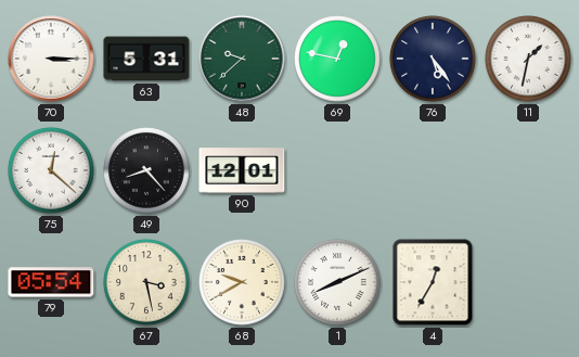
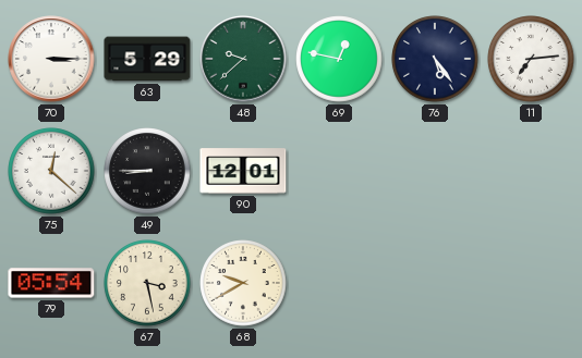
63: 5:31 -> 5:29
11: 1:32 -> 7:14
49: 8:23 -> 8:45
1: 8:11 -> none
4: 12:35 -> none
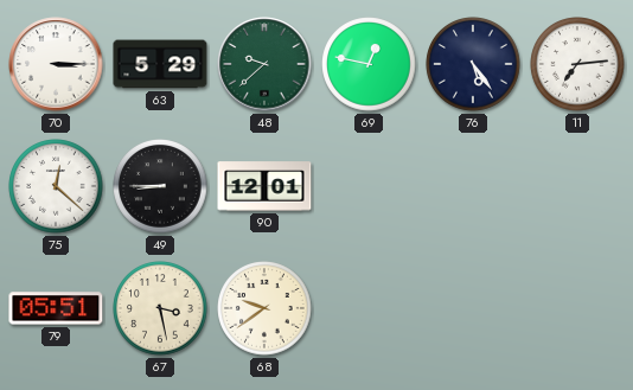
79: 05:54 -> 05:51
68: 9:40 -> 9:39
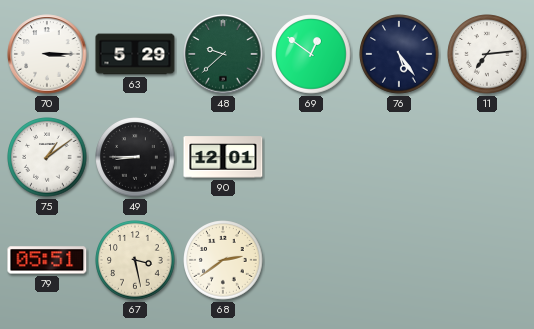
69: 12:47 -> 12:51
75: 12:22 -> 1:09
68: 9:39 -> 2:39
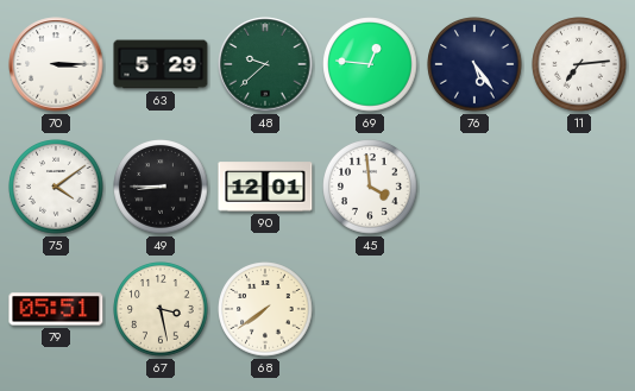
69: 12:51 -> 12:46
75: 1:09 -> 4:09
45: none -> 3:59
68: 2:39 -> 7:39
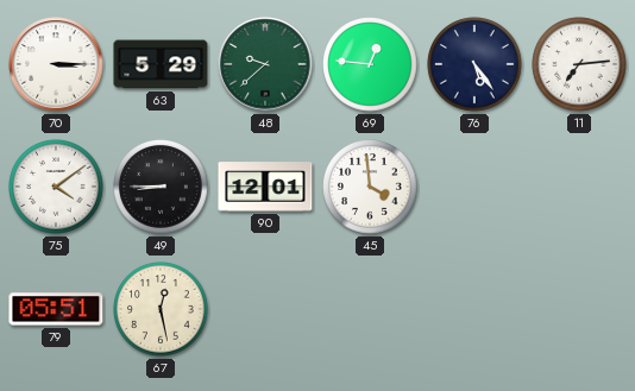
67: 3:28 -> 12:28
68: 7:39 -> none
